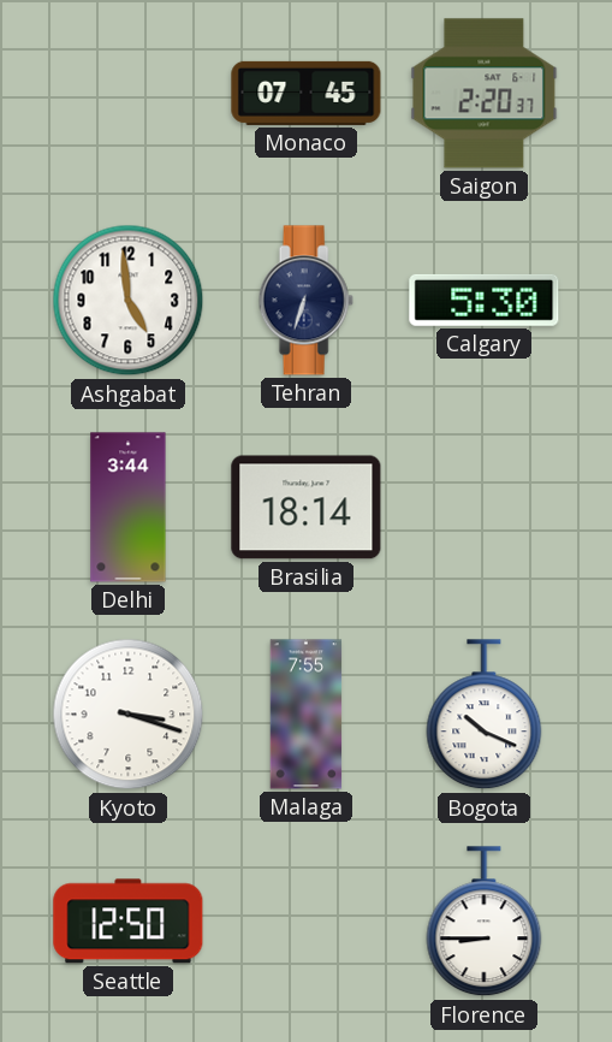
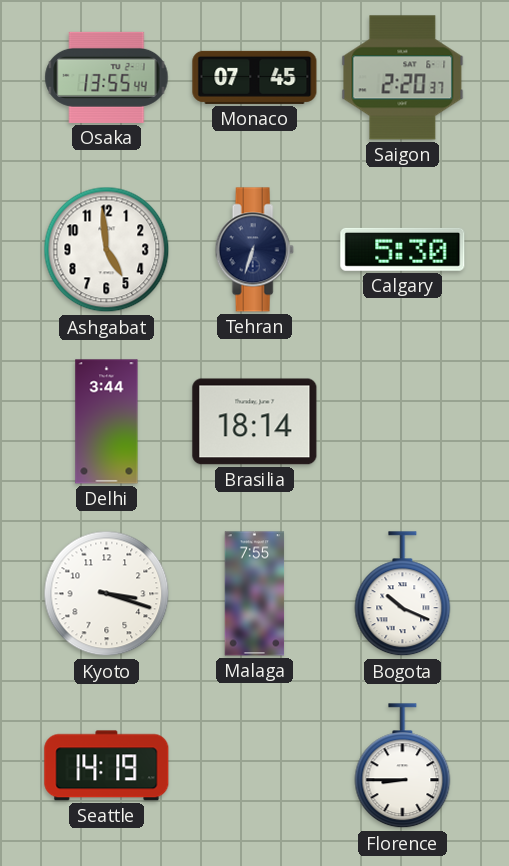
Osaka: none -> 13:55
Seattle: 12:50 -> 14:19
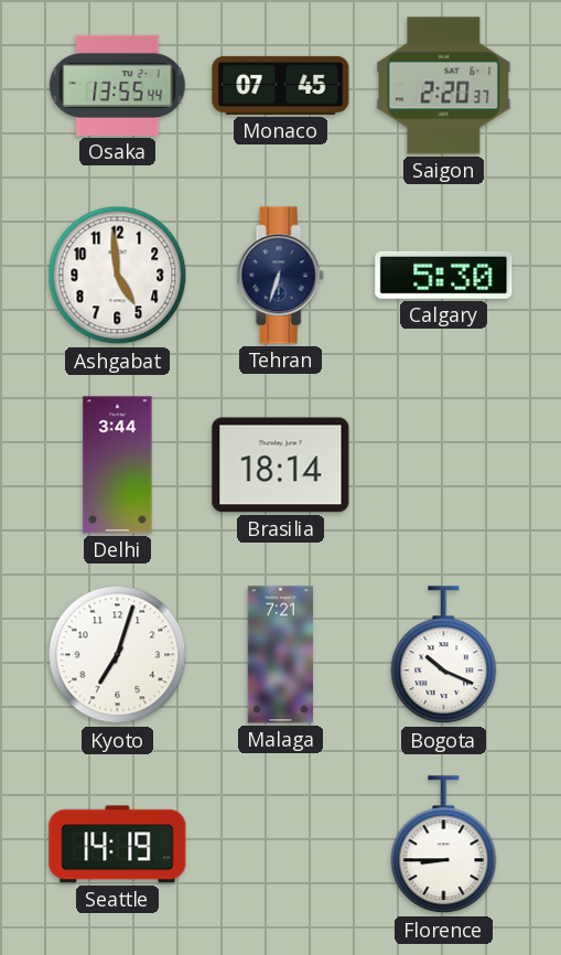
Kyoto: 3:18 -> 7:03
Malaga: 7:55 -> 7:21
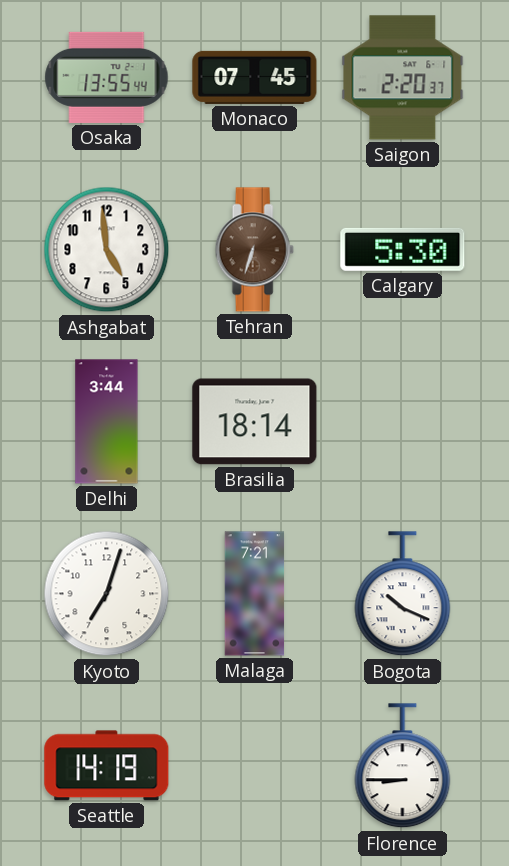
Tehran dial: navy -> brown
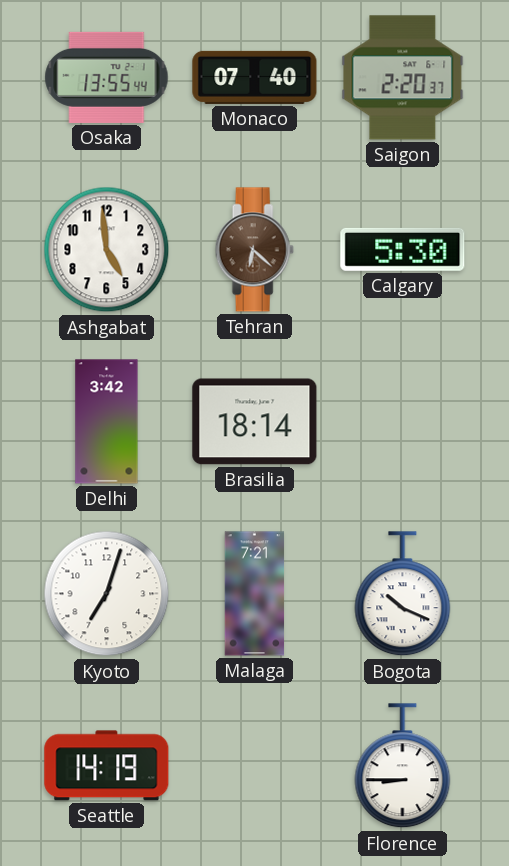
Monaco: 07:45 -> 07:40
Tehran: 6:33 -> 6:22
Delhi: 3:44 -> 3:42
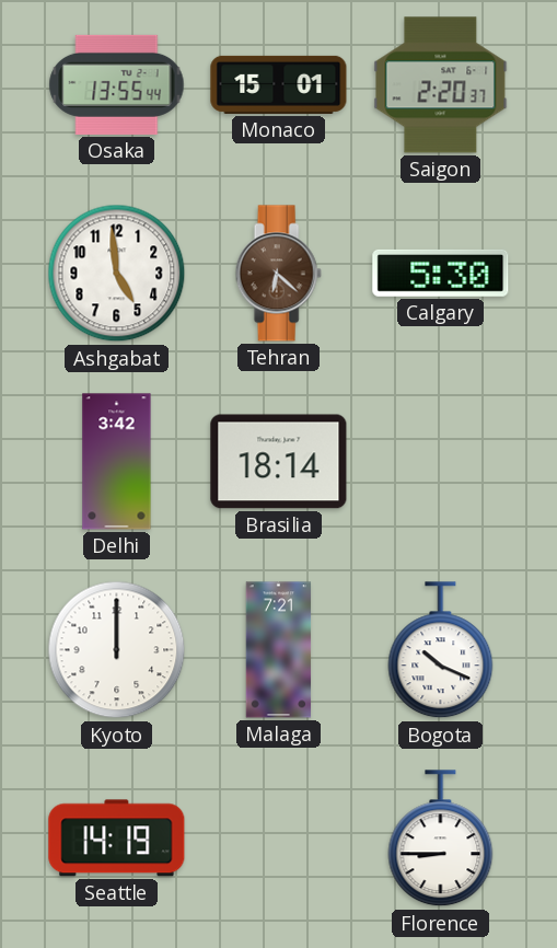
Monaco: 07:40 -> 15:01
Kyoto: 7:03 -> 12:00
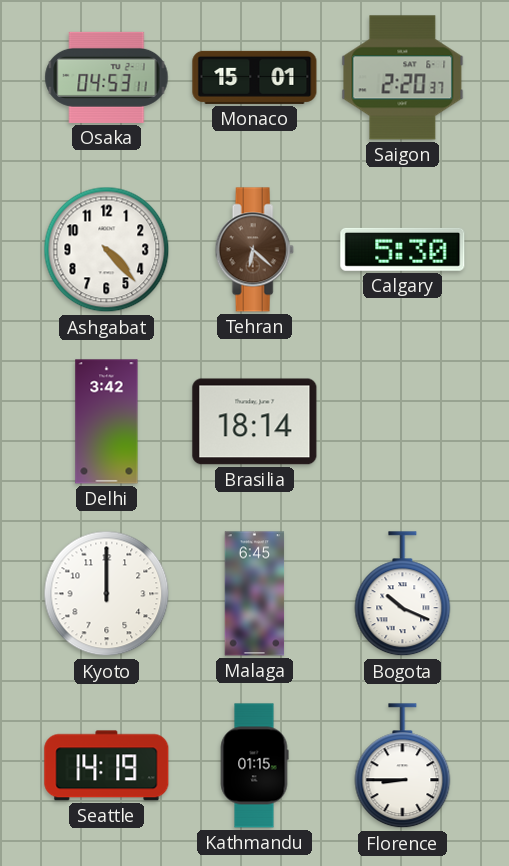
Osaka: 13:55 -> 04:53
Ashgabat: 4:59 -> 4:23
Malaga: 7:21 -> 6:45
Kathmandu: none -> 01:15
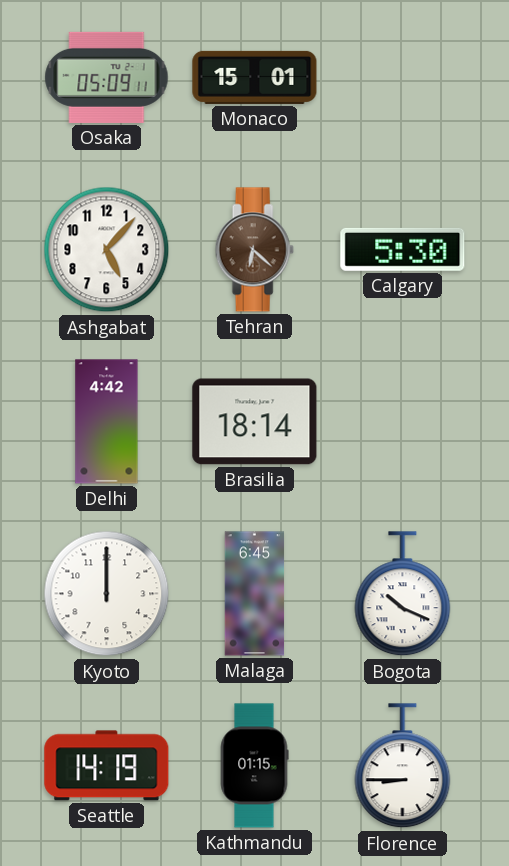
Osaka: 04:53 -> 05:09
Saigon: 2:20 -> none
Ashgabat: 4:23 -> 5:07
Delhi: 3:42 -> 4:42
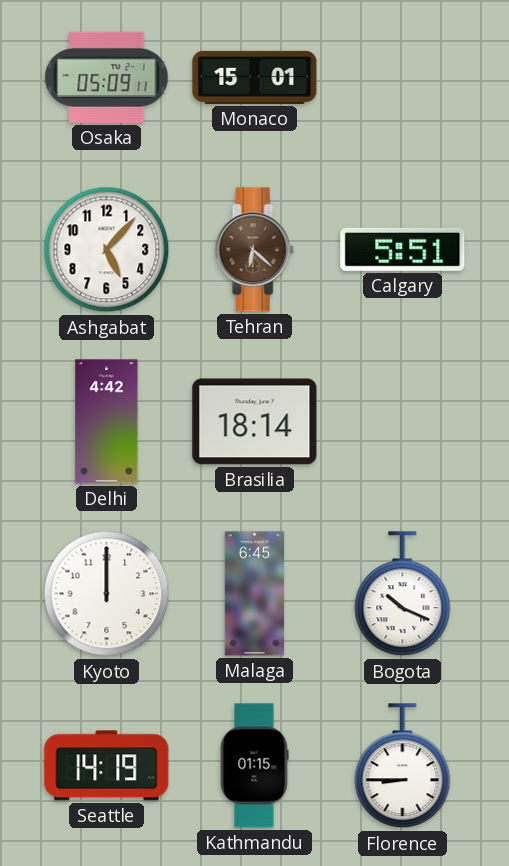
Calgary: 5:30 -> 5:51
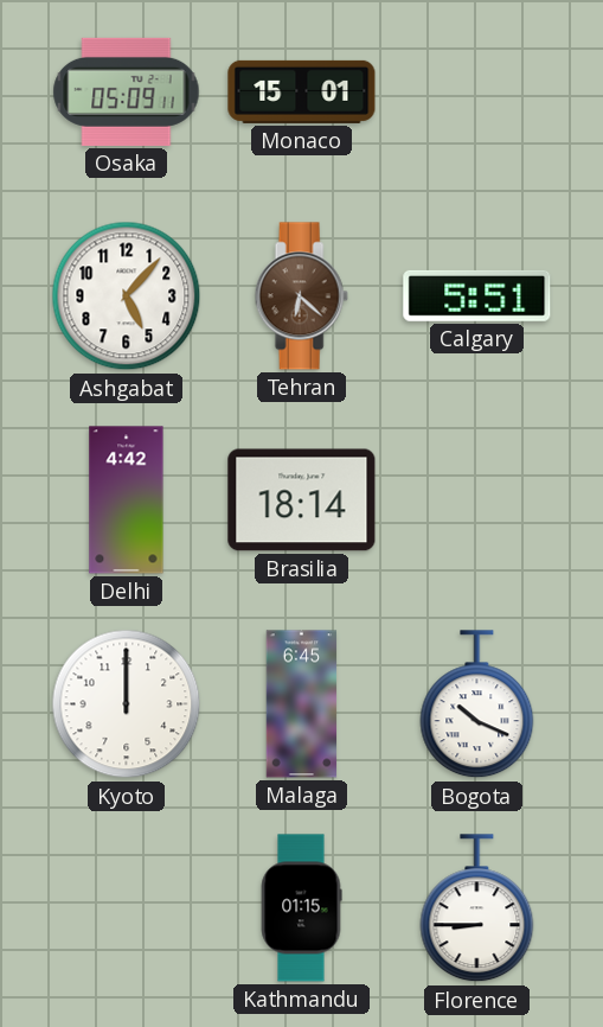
Seattle: 14:19 -> none
